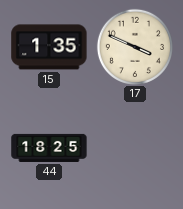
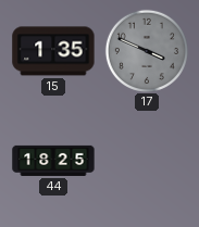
17 dial: cream -> grey
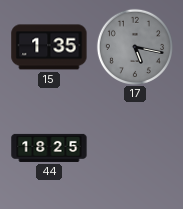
17: 3:49 -> 5:17
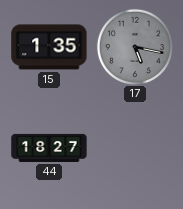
44: 18:25 -> 18:27
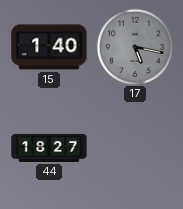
15: 1:35 -> 1:40
